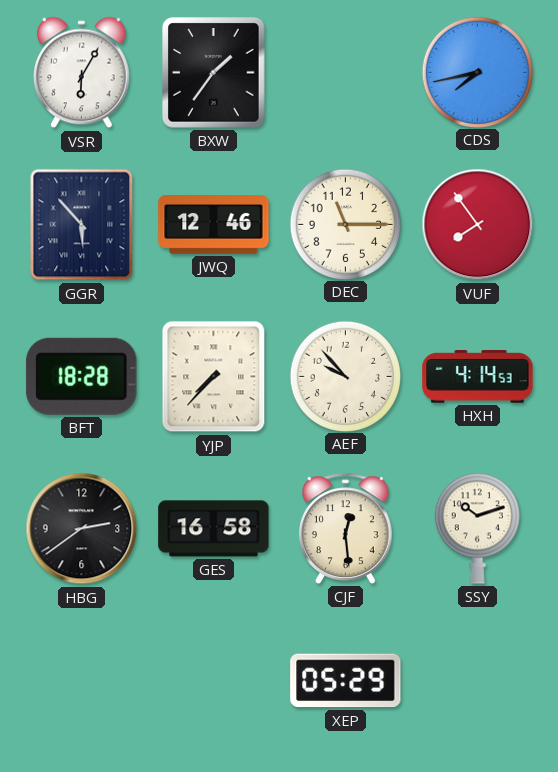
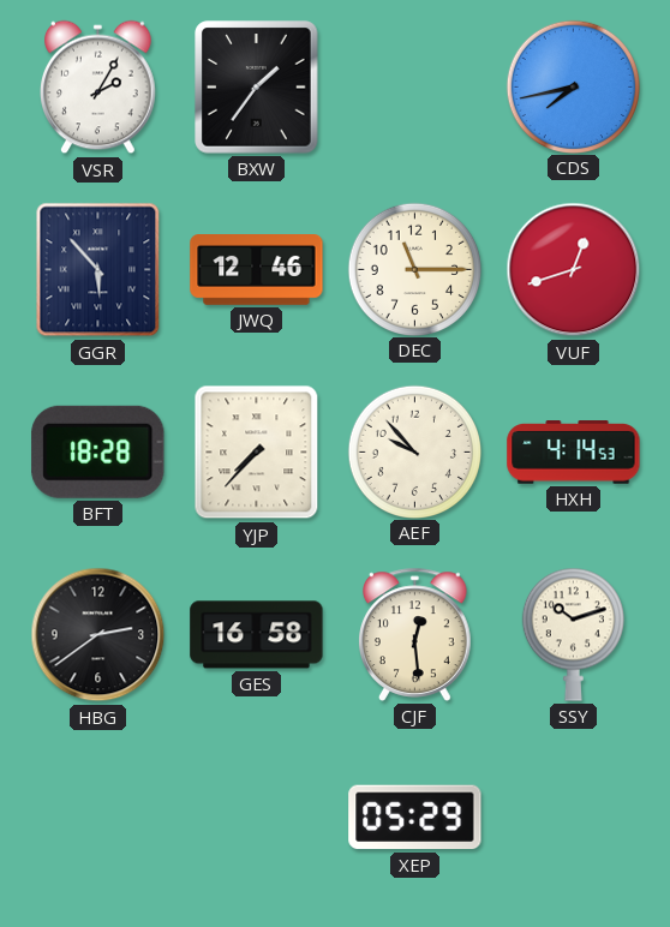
VSR: 6:05 -> 2:05
VUF: 7:54 -> 12:42
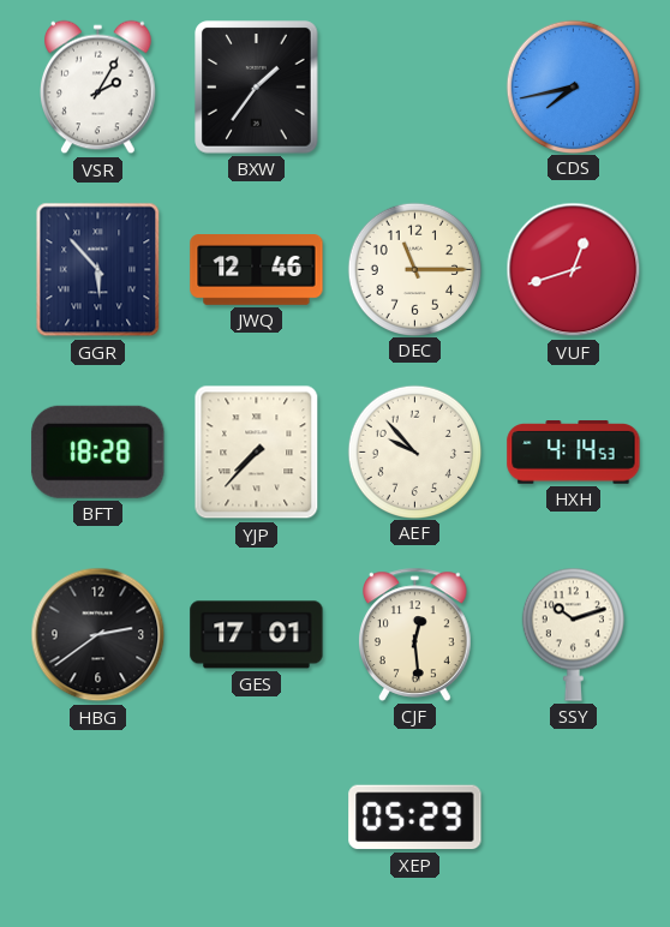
GES: 16:58 -> 17:01
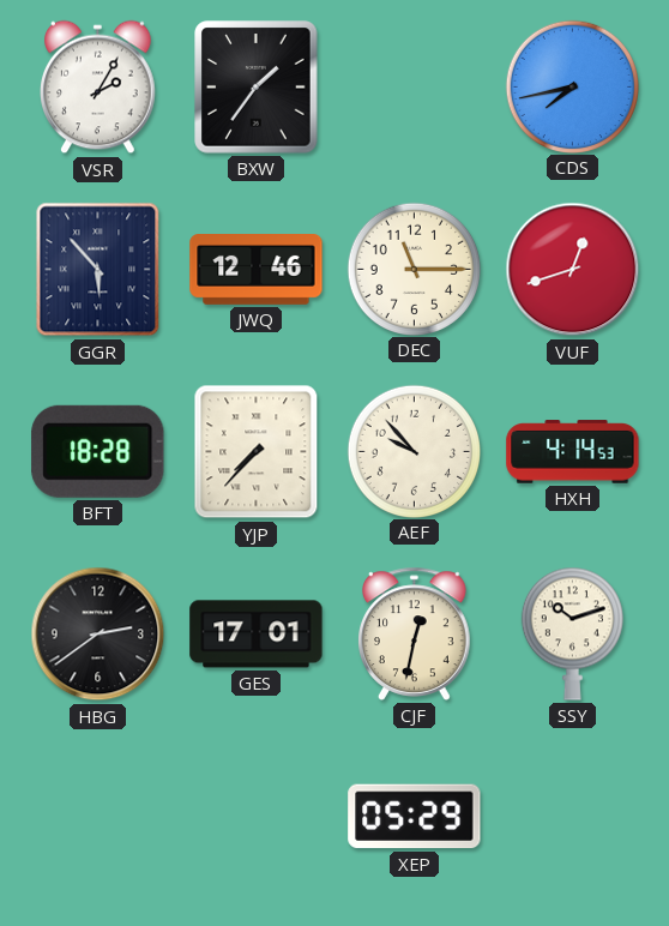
CJF: 12:29 -> 12:32
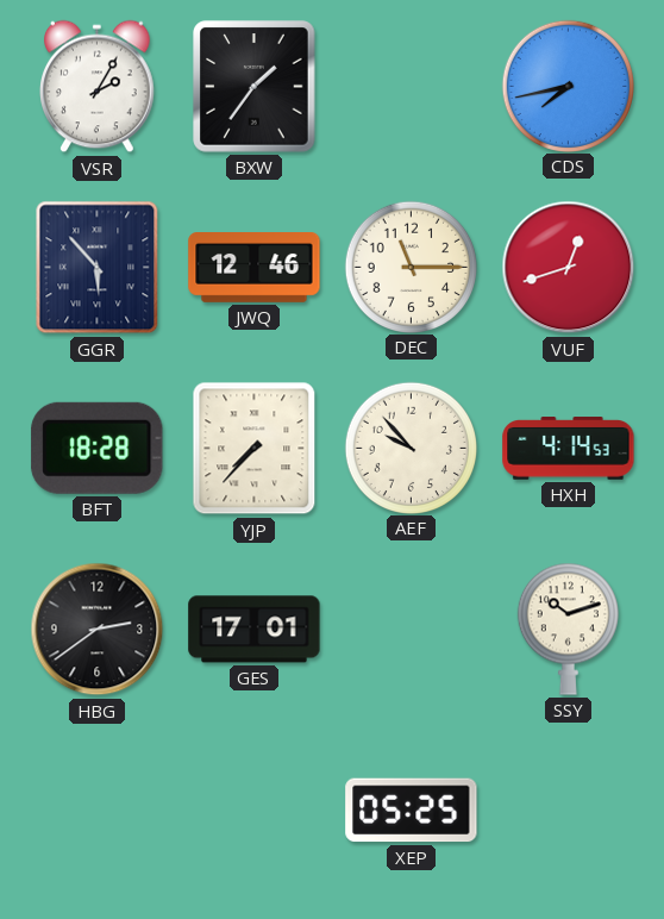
CJF: 12:32 -> none
XEP: 05:29 -> 05:25
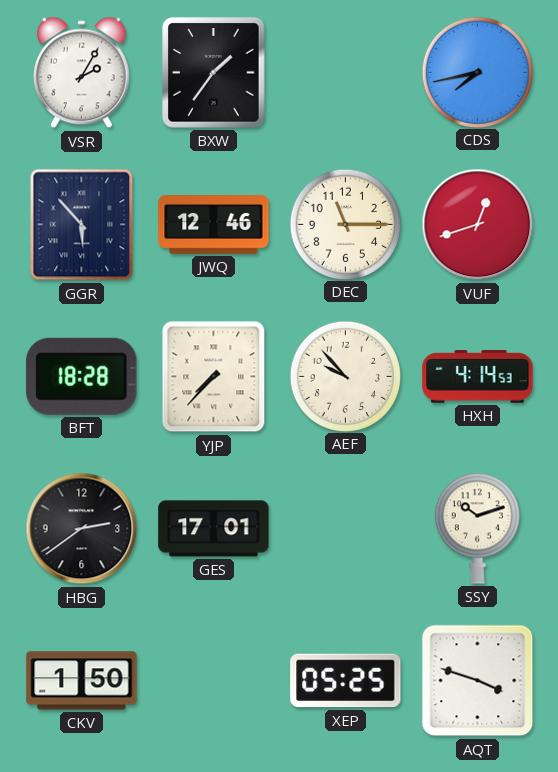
CKV: none -> 1:50
AQT: none -> 3:48
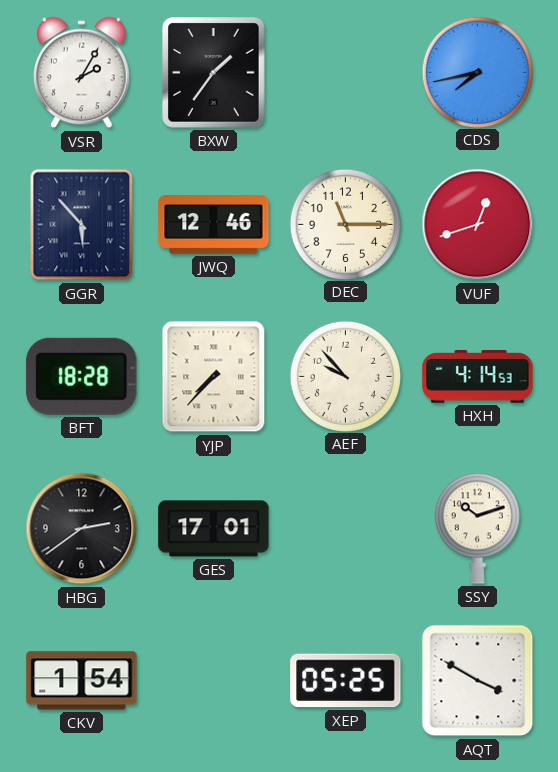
CKV: 1:50 -> 1:54
AQT: 3:48 -> 3:50
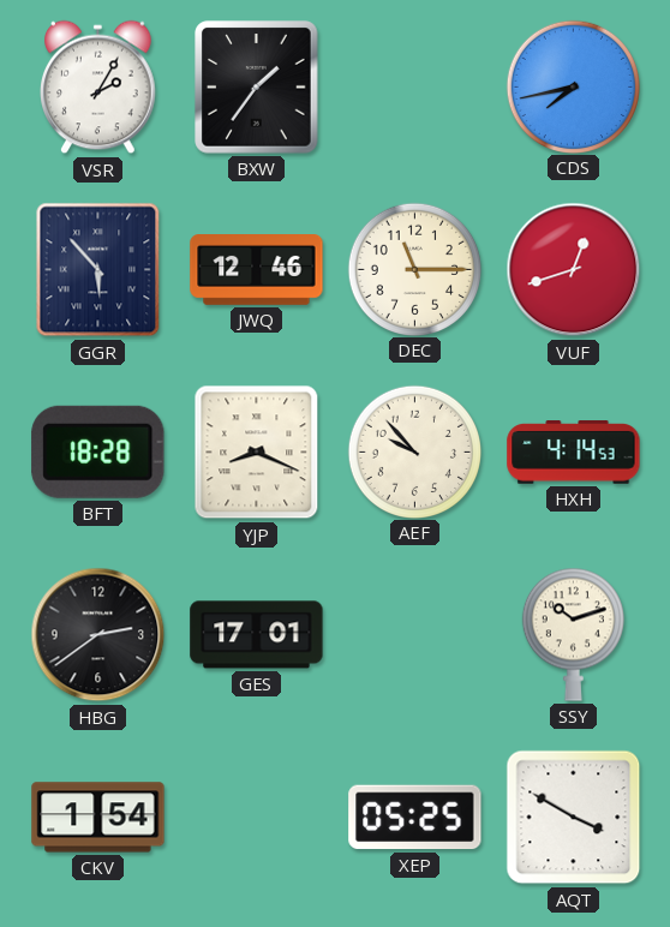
YJP: 7:37 -> 8:19
